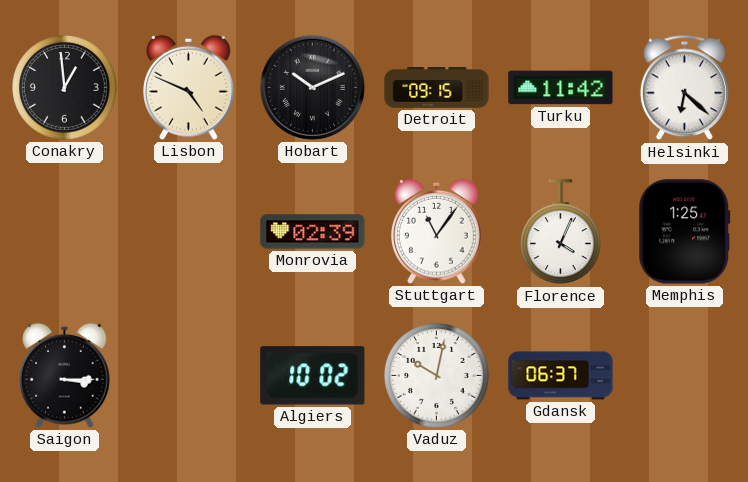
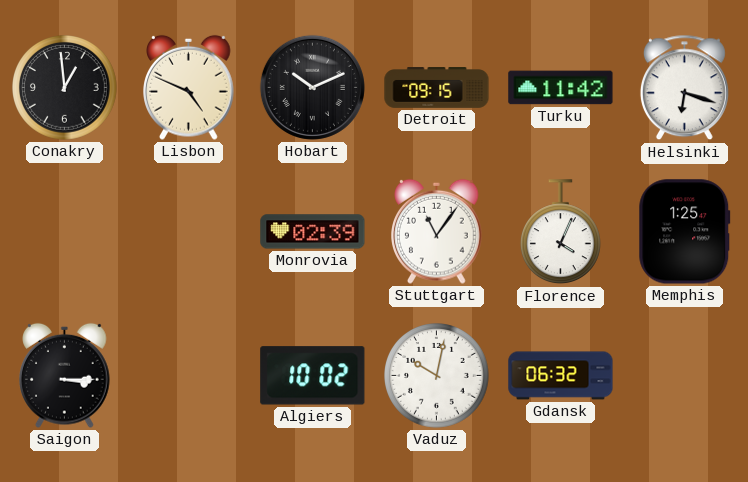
Helsinki: 6:22 -> 6:18
Gdansk: 06:37 -> 06:32
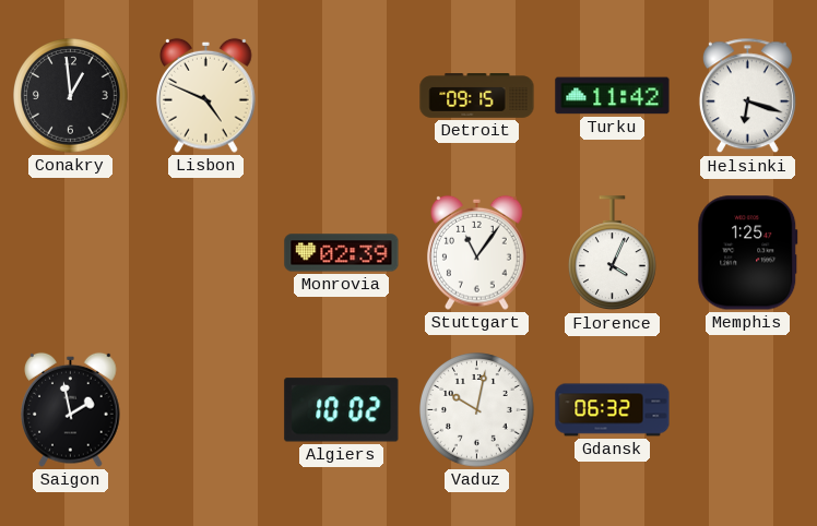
Hobart: 10:11 -> none
Saigon: 3:15 -> 1:58
